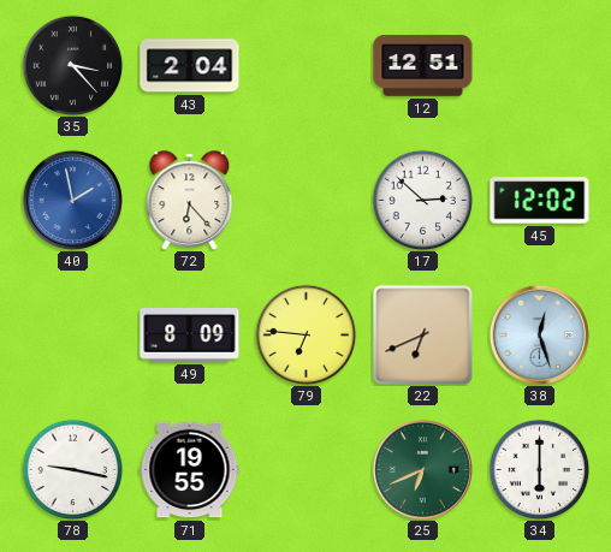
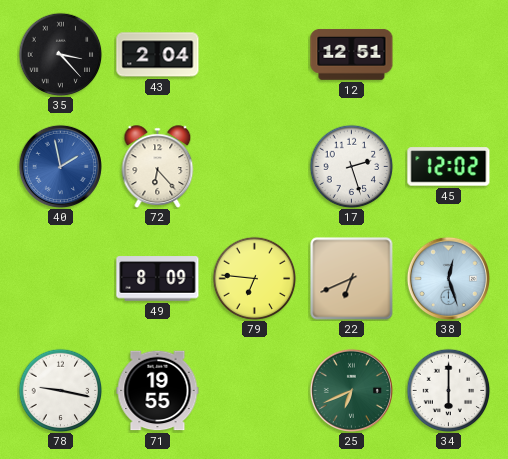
17: 2:52 -> 2:27
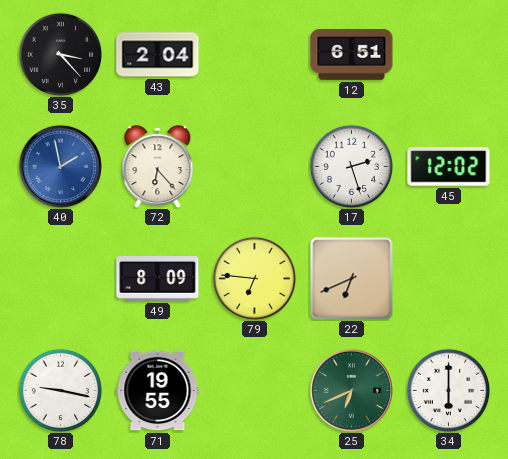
12: 12:51 -> 6:51
38: 12:27 -> none
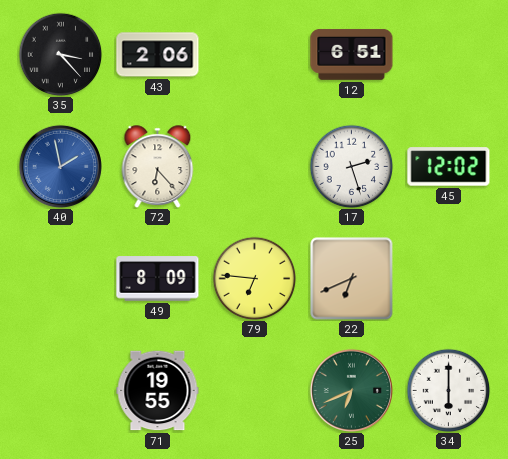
43: 2:04 -> 2:06
78: 9:17 -> none
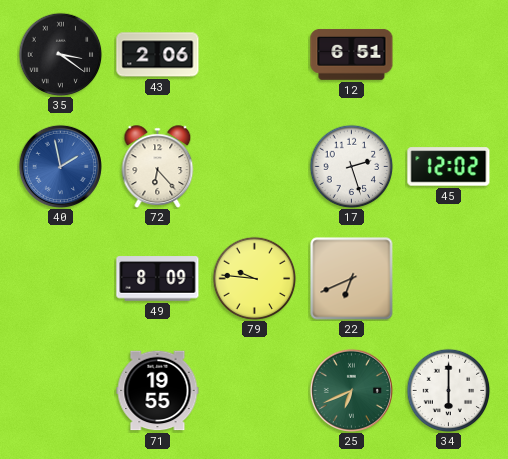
35: 3:23 -> 3:21
79: 6:46 -> 9:46
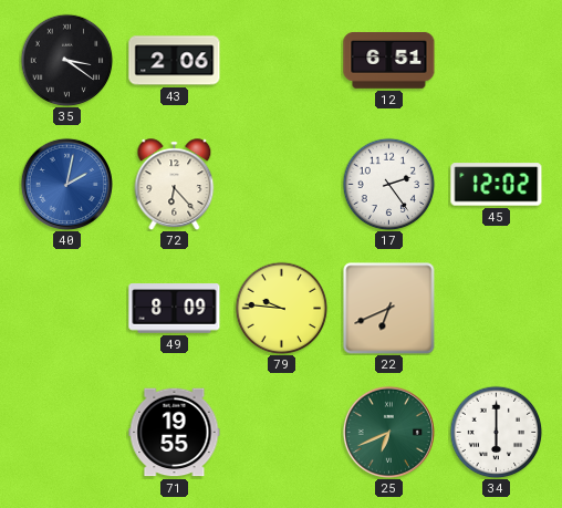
40: 1:58 -> 2:02
17: 2:27 -> 2:24
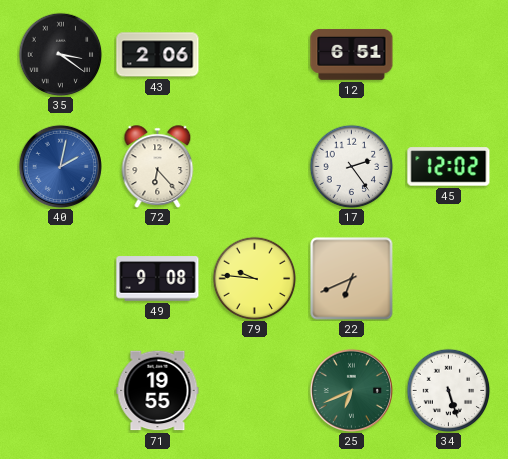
49: 8:09 -> 9:08
34: 6:00 -> 5:27
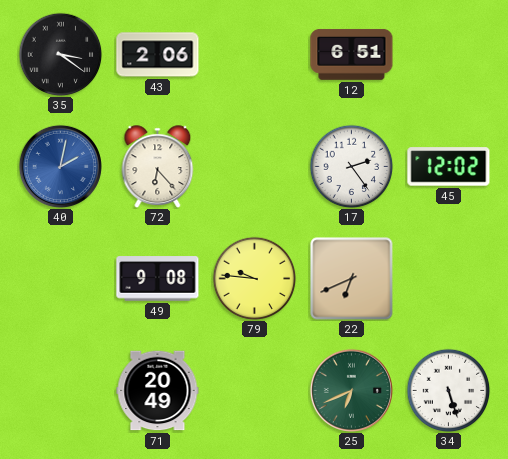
71: 19:55 -> 20:49
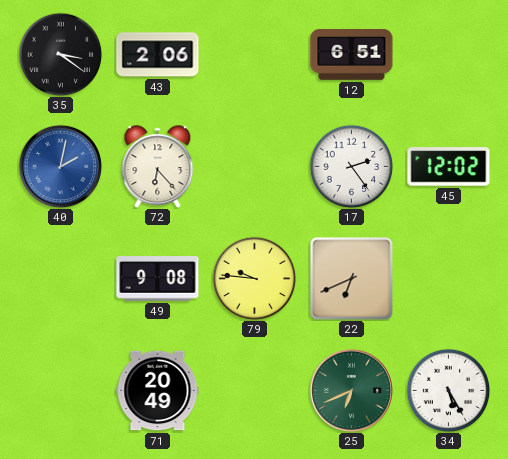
34: 5:27 -> 5:25
